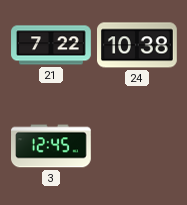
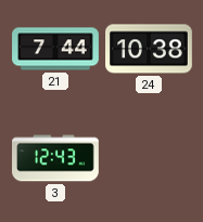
21: 7:22 -> 7:44
3: 12:45 -> 12:43
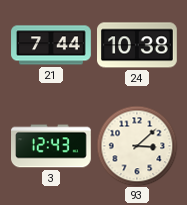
93: none -> 3:08
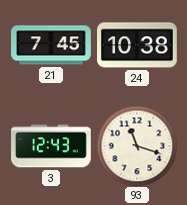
21: 7:44 -> 7:45
93: 3:08 -> 11:18
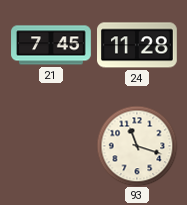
24: 10:38 -> 11:28
3: 12:43 -> none
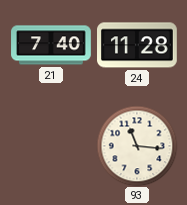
21: 7:45 -> 7:40
93: 11:18 -> 11:16
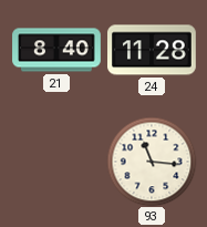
21: 7:40 -> 8:40
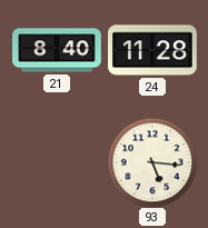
93: 11:16 -> 5:16
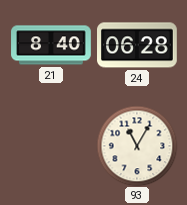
24: 11:28 -> 06:28
93: 5:16 -> 11:05
